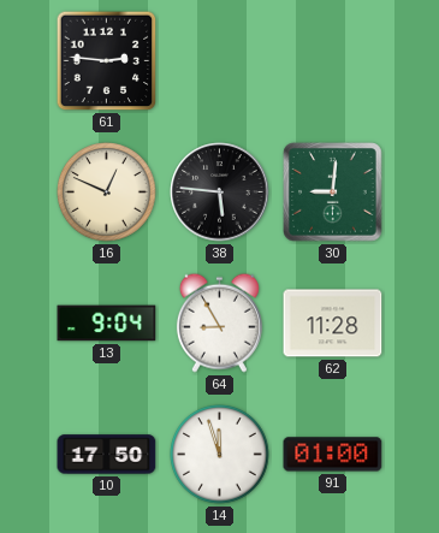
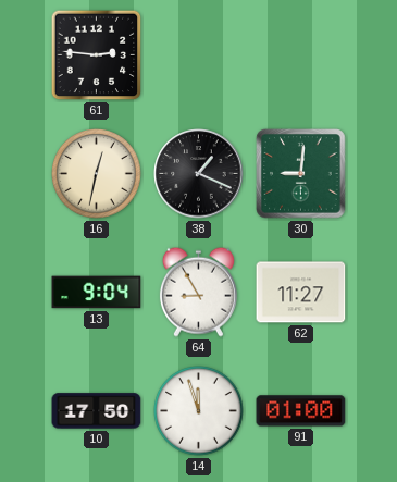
16: 12:49 -> 12:32
38: 5:46 -> 1:19
62: 11:28 -> 11:27
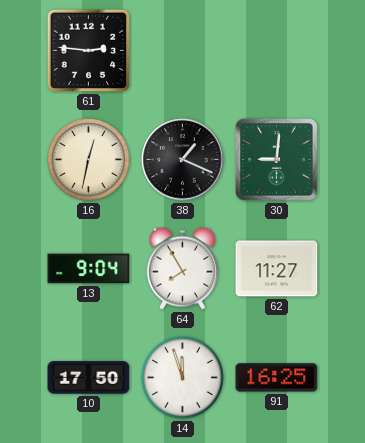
64: 8:55 -> 7:55
91: 01:00 -> 16:25
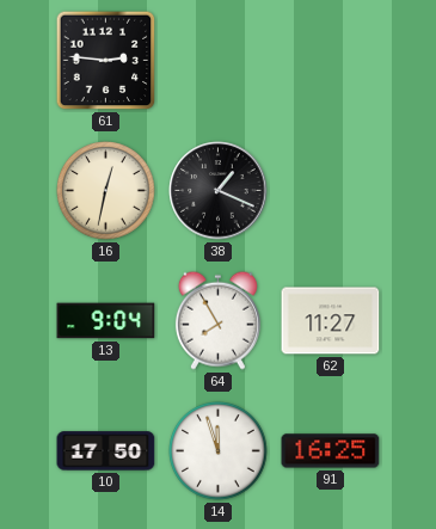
30: 9:01 -> none
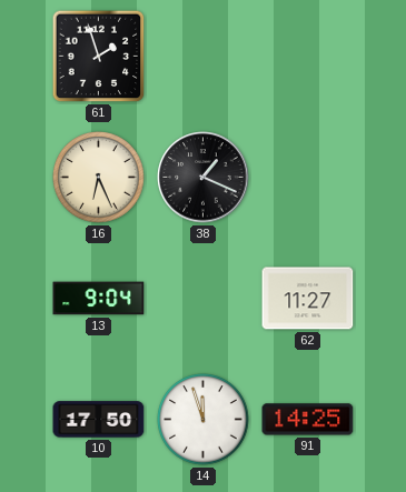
61: 2:46 -> 1:57
16: 12:32 -> 6:26
64: 7:55 -> none
91: 16:25 -> 14:25
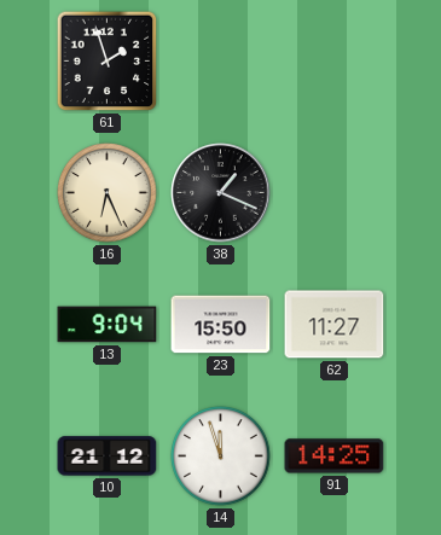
23: none -> 15:50
10: 17:50 -> 21:12
